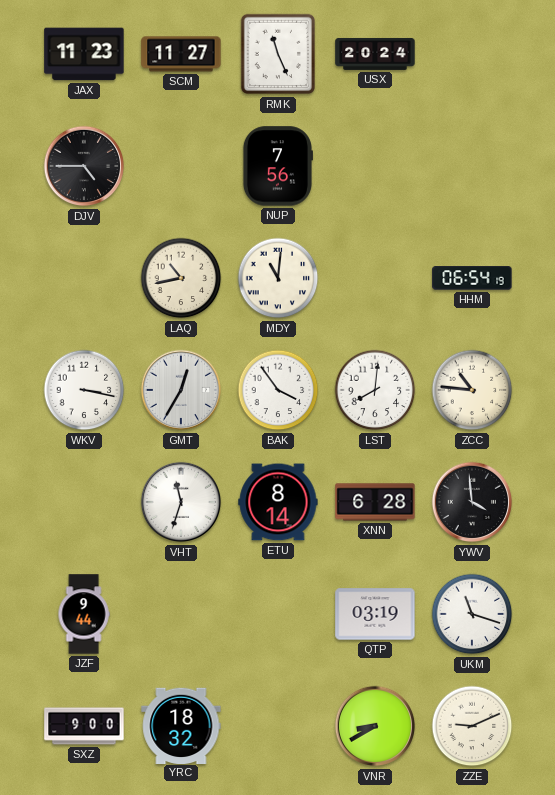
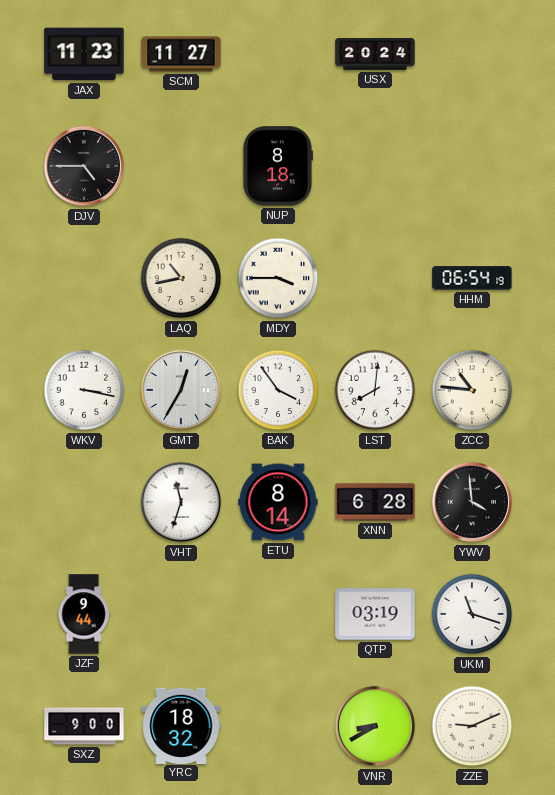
RMK: 11:26 -> none
NUP: 7:56 -> 8:18
MDY: 11:01 -> 3:45
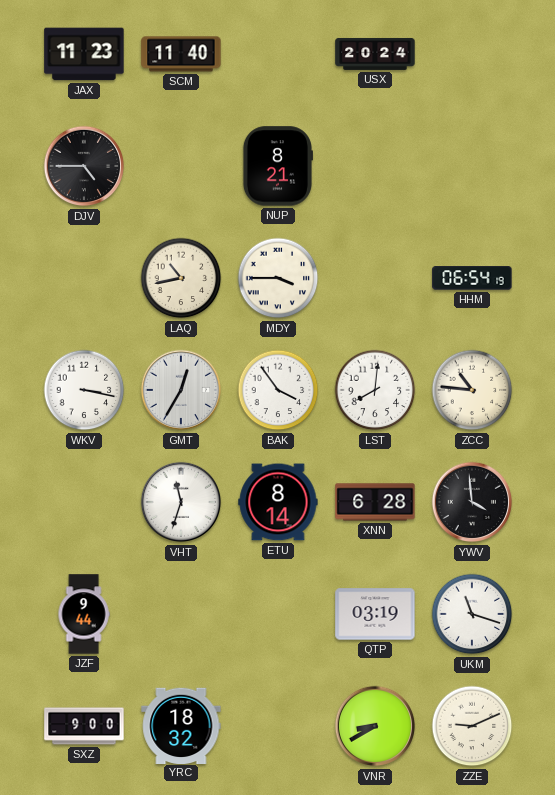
SCM: 11:27 -> 11:40
NUP: 8:18 -> 8:21
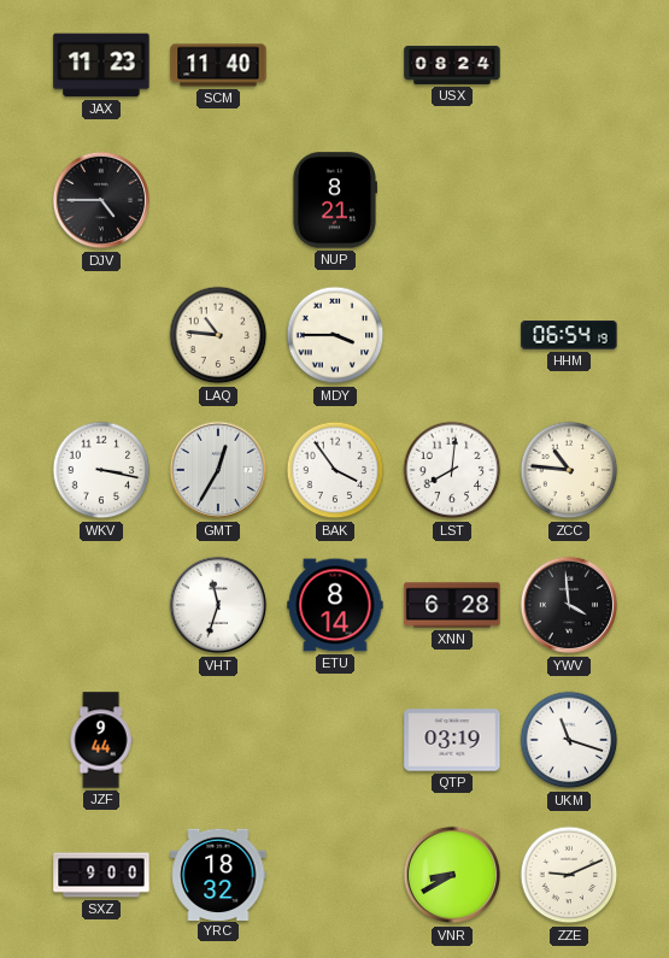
USX: 20:24 -> 08:24
LAQ: 10:43 -> 10:46
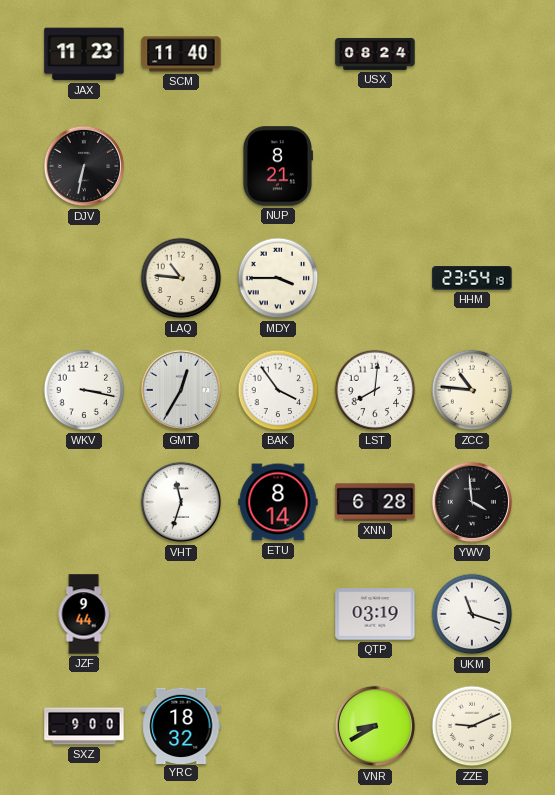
DJV: 4:45 -> 6:32
HHM: 06:54 -> 23:54
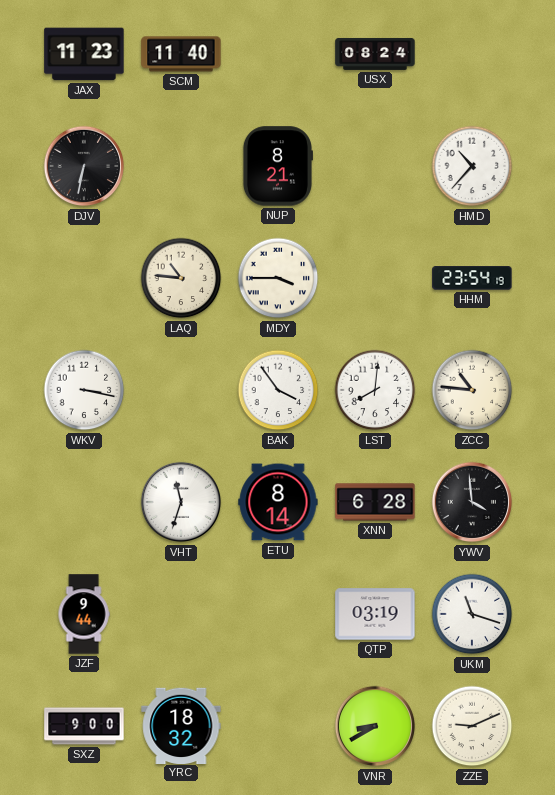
HMD: none -> 10:37
GMT: 12:35 -> none
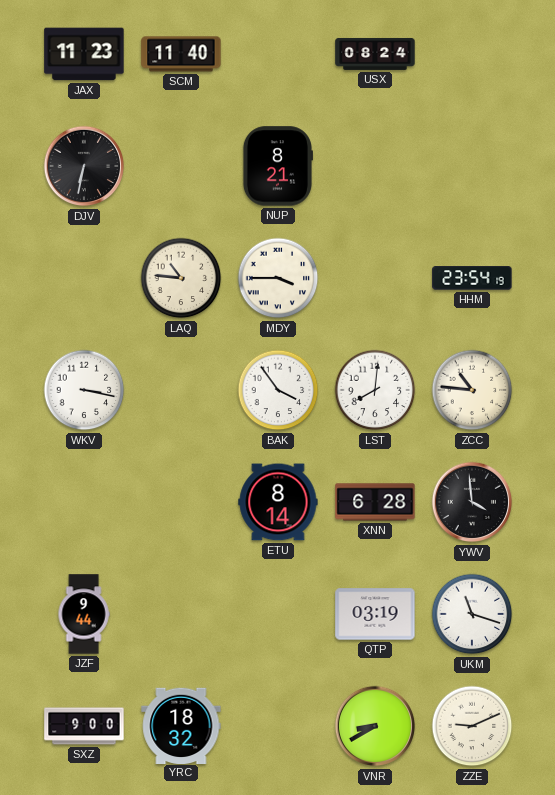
HMD: 10:37 -> none
VHT: 11:33 -> none
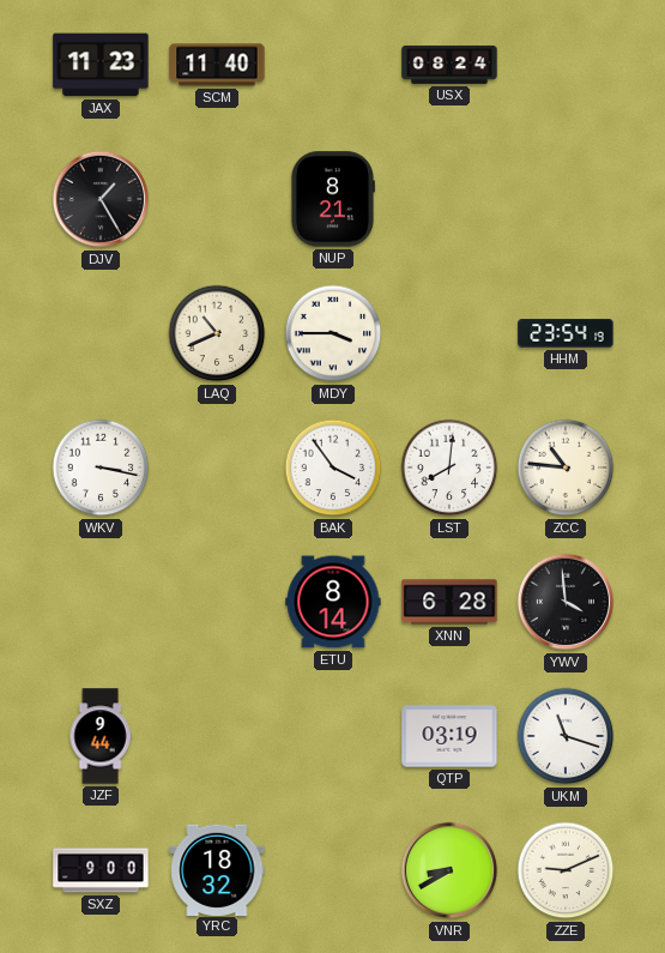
DJV: 6:32 -> 1:25
LAQ: 10:46 -> 10:41
